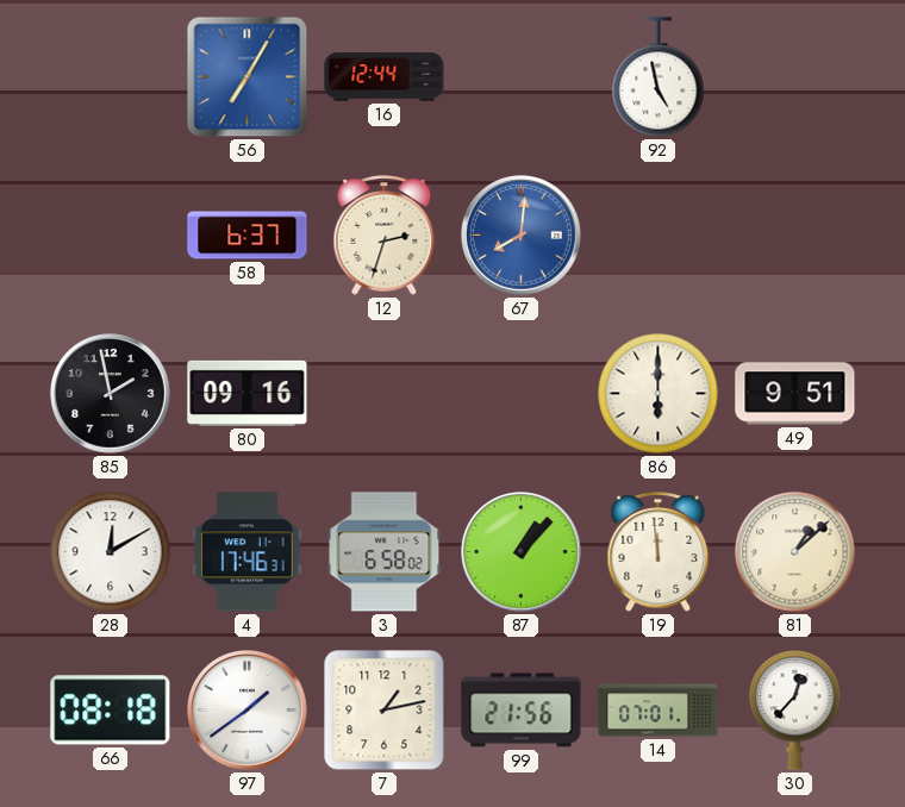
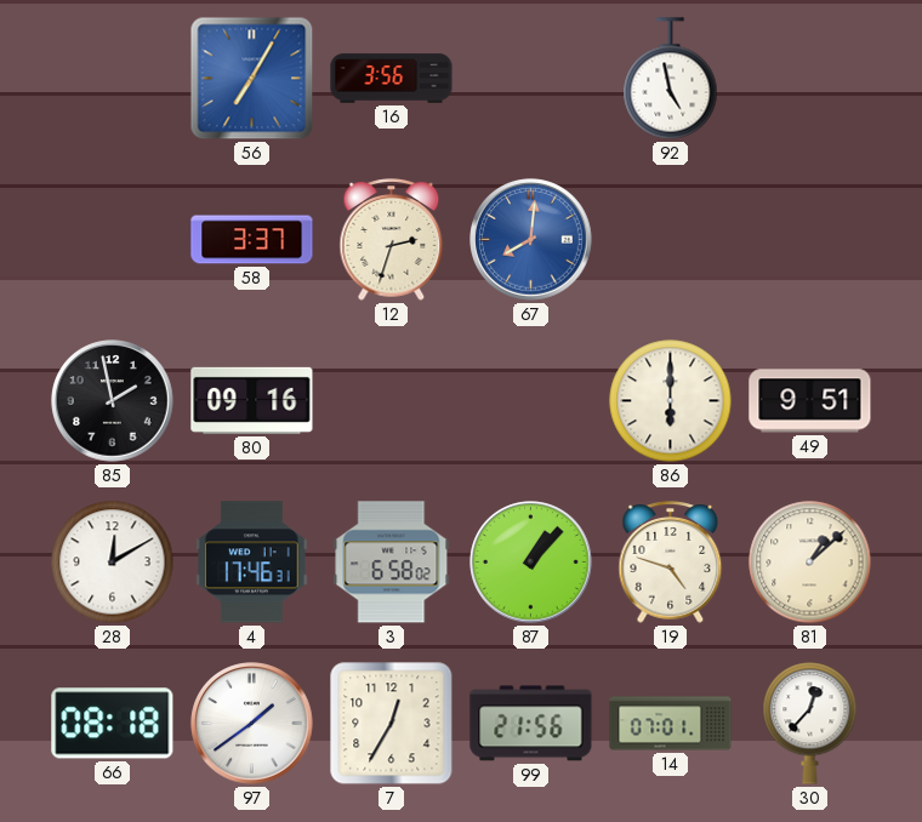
16: 12:44 -> 3:56
58: 6:37 -> 3:37
19: 11:59 -> 4:48
7: 1:13 -> 12:35
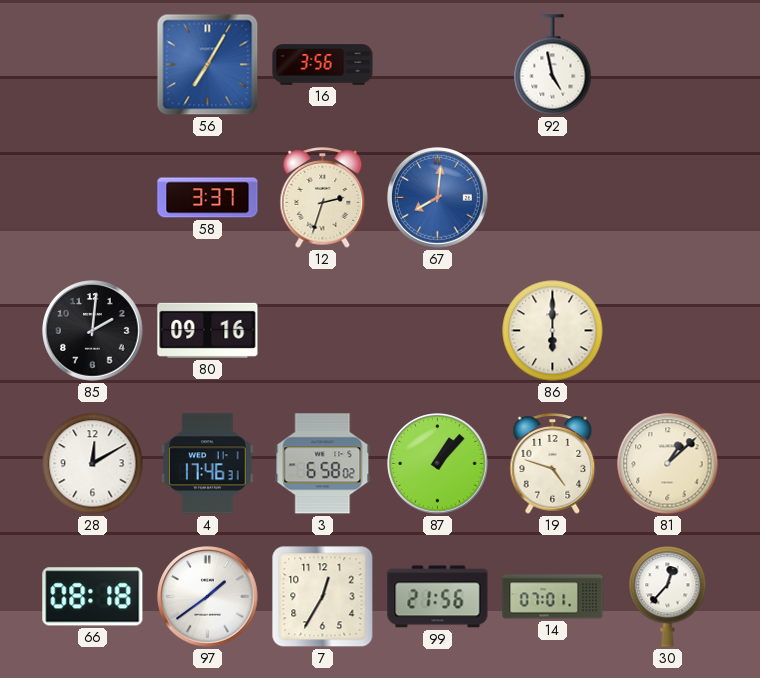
85: 1:58 -> 2:01
49: 9:51 -> none
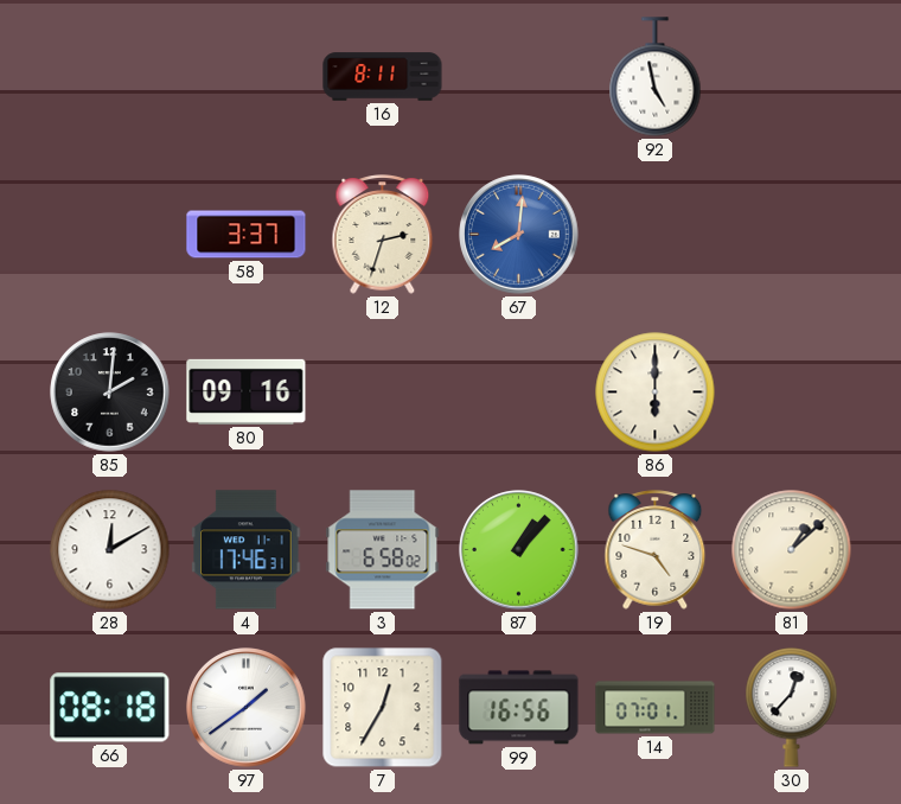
56: 7:05 -> none
16: 3:56 -> 8:11
99: 21:56 -> 16:56
